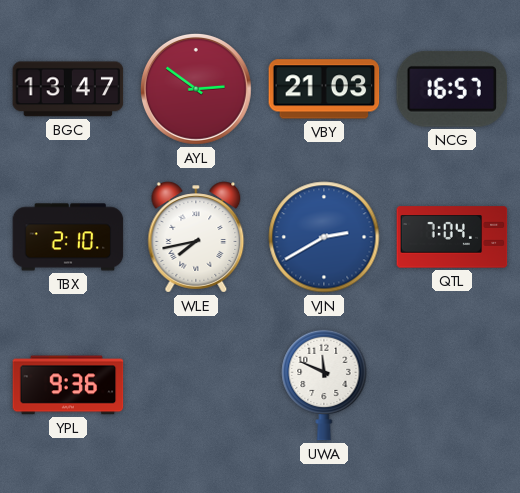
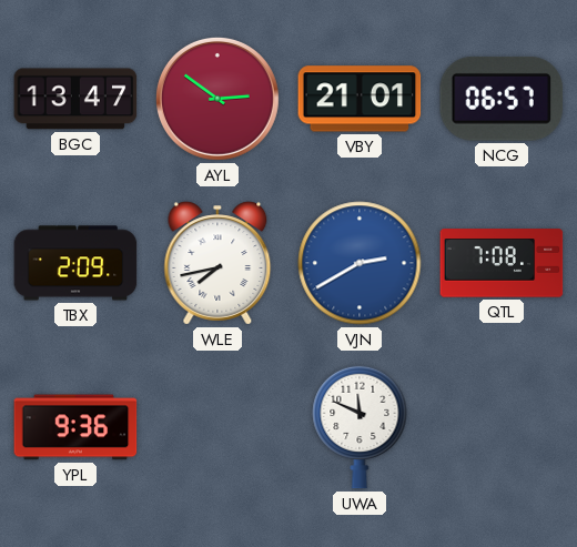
VBY: 21:03 -> 21:01
NCG: 16:57 -> 06:57
TBX: 2:10 -> 2:09
QTL: 7:04 -> 7:08
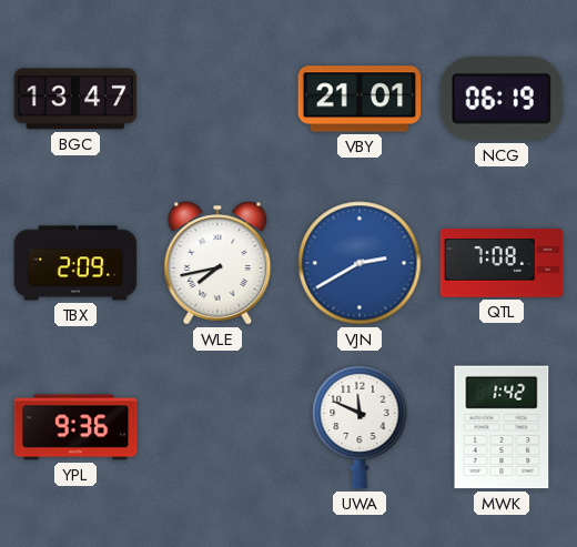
AYL: 2:51 -> none
NCG: 06:57 -> 06:19
MWK: none -> 1:42
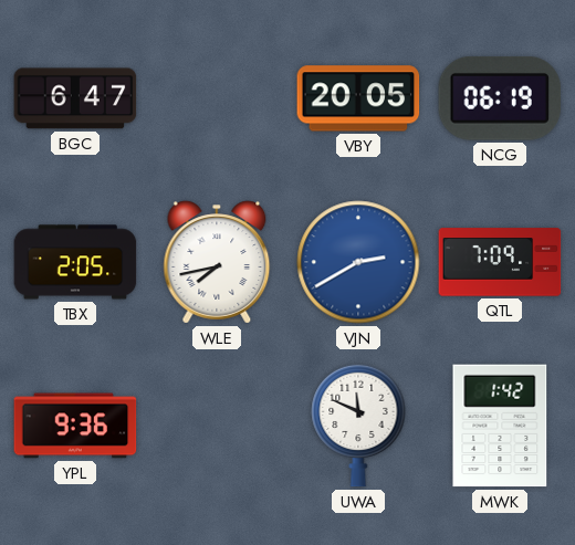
BGC: 13:47 -> 6:47
VBY: 21:01 -> 20:05
TBX: 2:09 -> 2:05
QTL: 7:08 -> 7:09
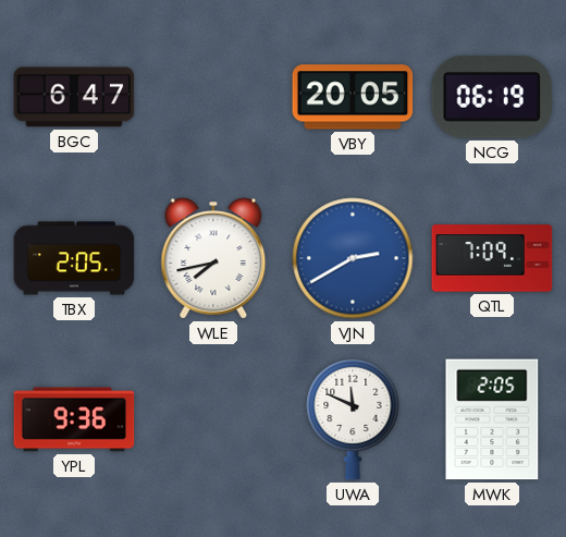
MWK: 1:42 -> 2:05
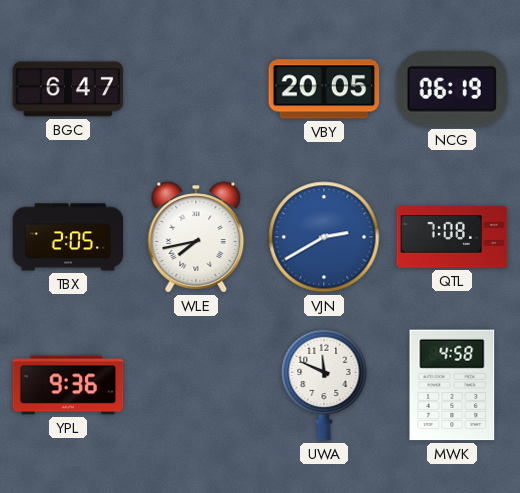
QTL: 7:09 -> 7:08
MWK: 2:05 -> 4:58
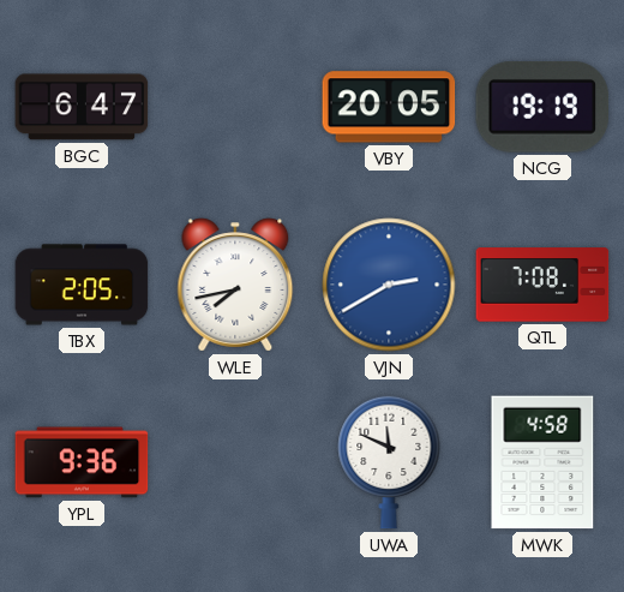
NCG: 06:19 -> 19:19
